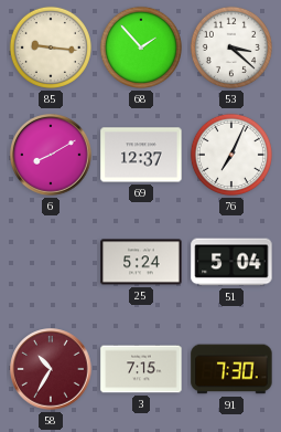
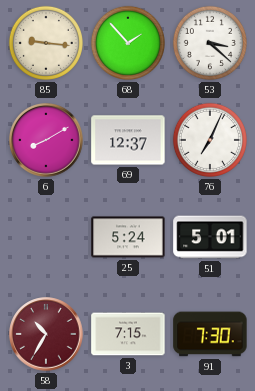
51: 5:04 -> 5:01
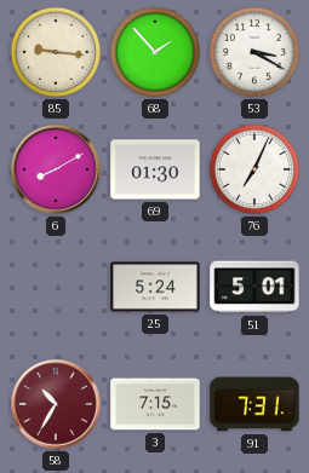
53: 3:22 -> 3:20
69: 12:37 -> 01:30
91: 7:30 -> 7:31
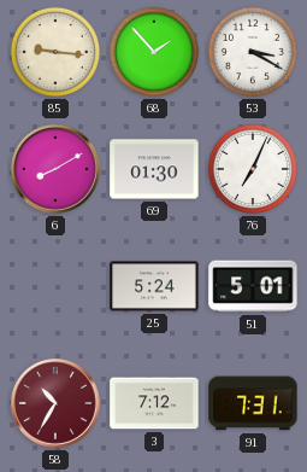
3: 7:15 -> 7:12
